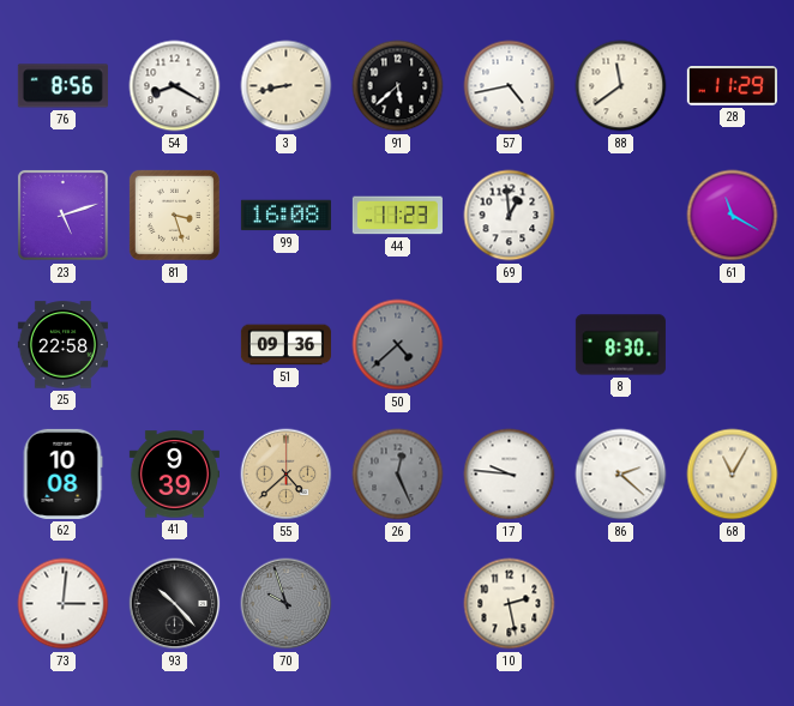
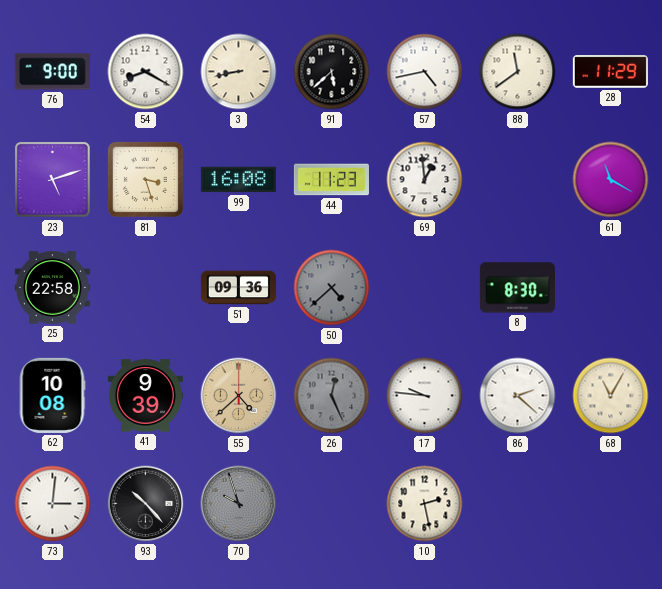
76: 8:56 -> 9:00
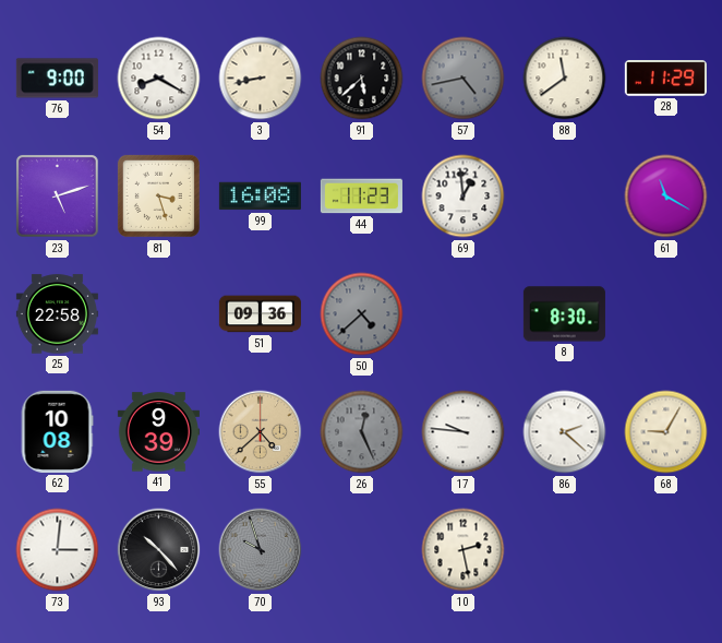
57 dial: white -> grey
68: 11:05 -> 9:05
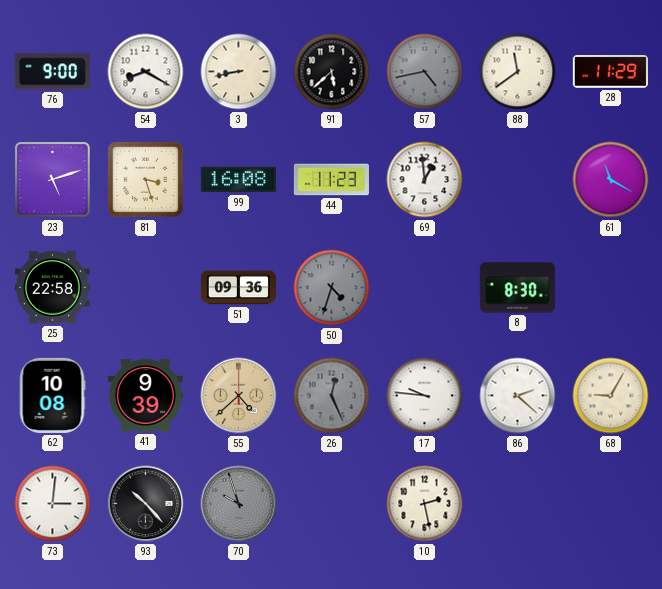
50: 4:38 -> 4:33
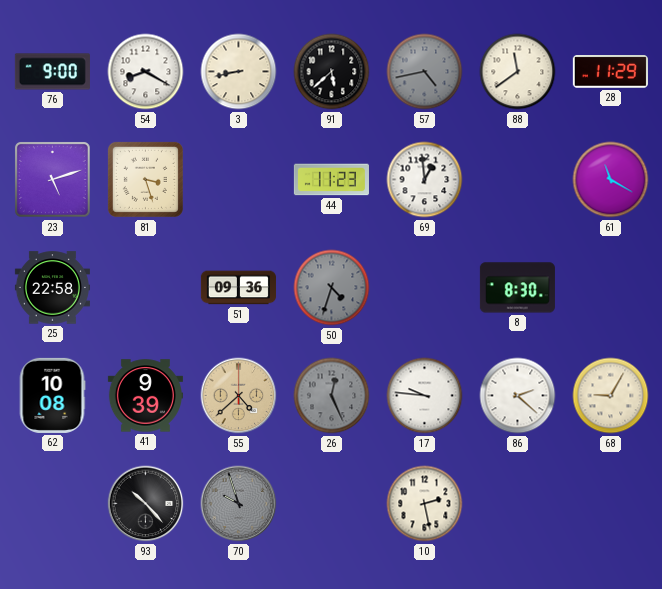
99: 16:08 -> none
73: 3:01 -> none
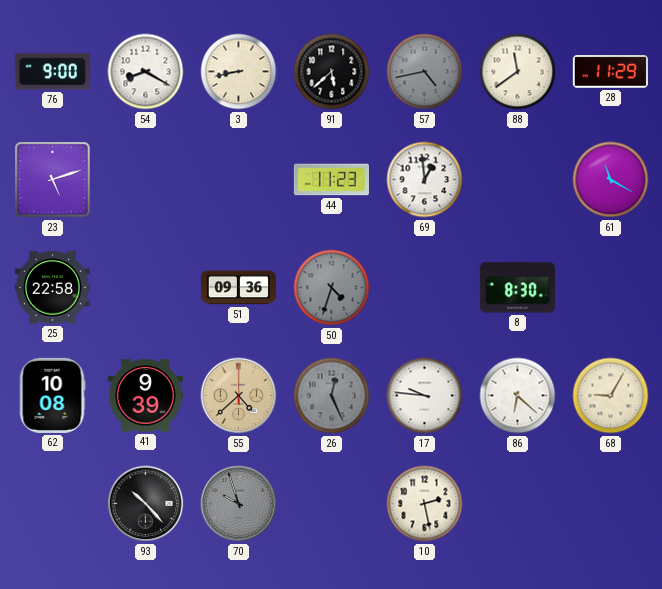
81: 3:27 -> none
86: 2:22 -> 6:22
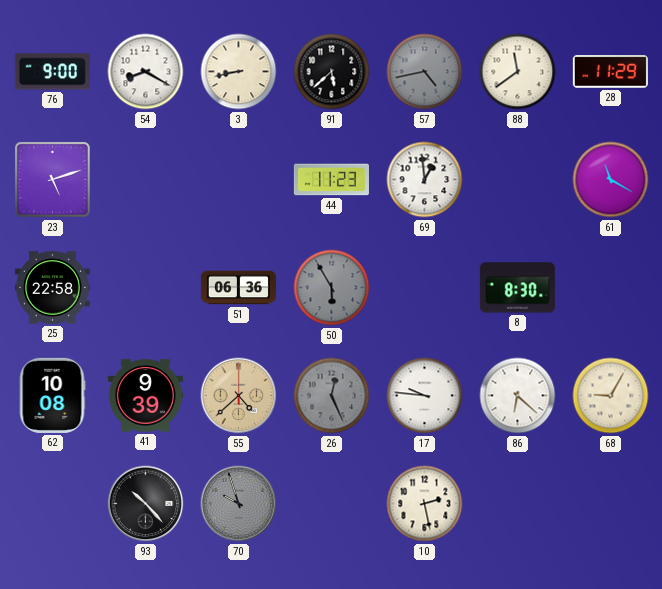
51: 09:36 -> 06:36
50: 4:33 -> 5:55
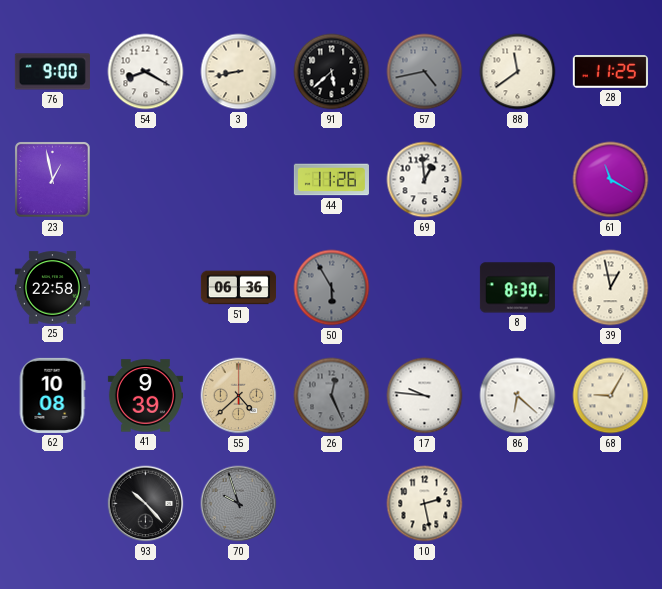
28: 11:29 -> 11:25
23: 5:12 -> 12:58
44: 11:23 -> 11:26
39: none -> 12:58
